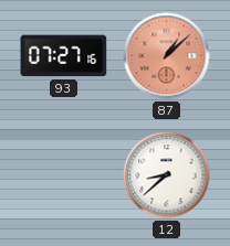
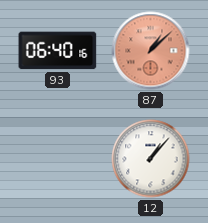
93: 07:27 -> 06:40
12: 8:38 -> 1:07
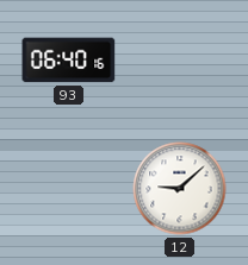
87: 1:08 -> none
12: 1:07 -> 9:08
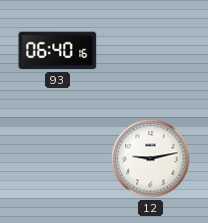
12: 9:08 -> 9:13
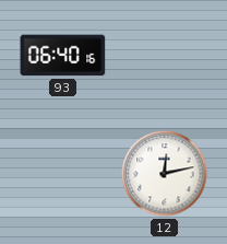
12: 9:13 -> 12:13
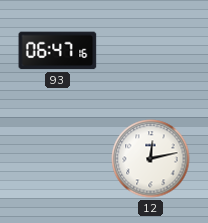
93: 06:40 -> 06:47
